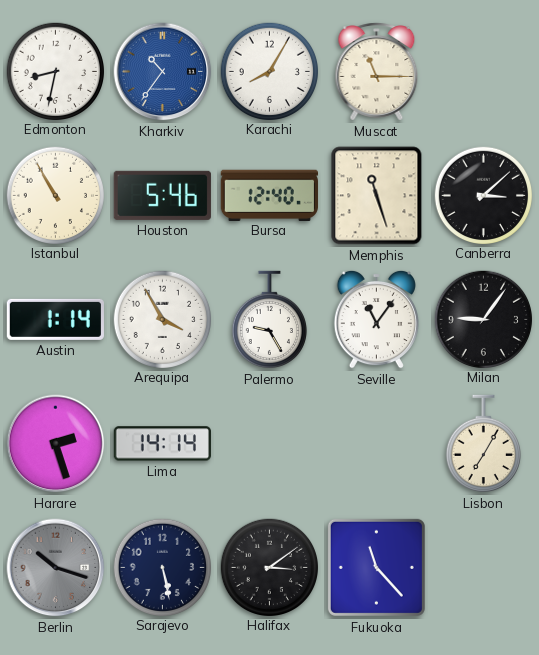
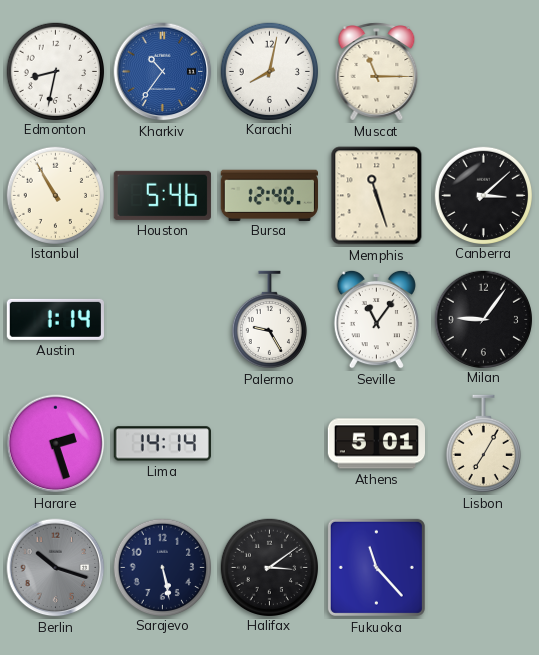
Karachi: 8:05 -> 8:02
Arequipa: 3:55 -> none
Athens: none -> 5:01
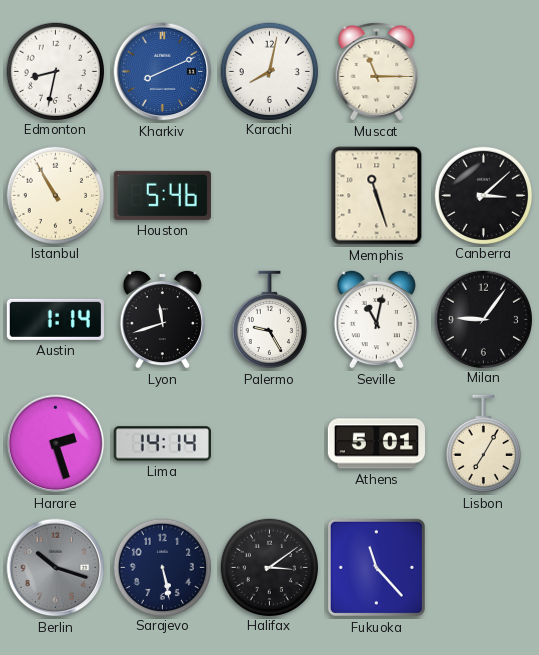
Kharkiv: 10:36 -> 8:11
Bursa: 12:40 -> none
Lyon: none -> 11:42
Seville: 11:06 -> 11:02
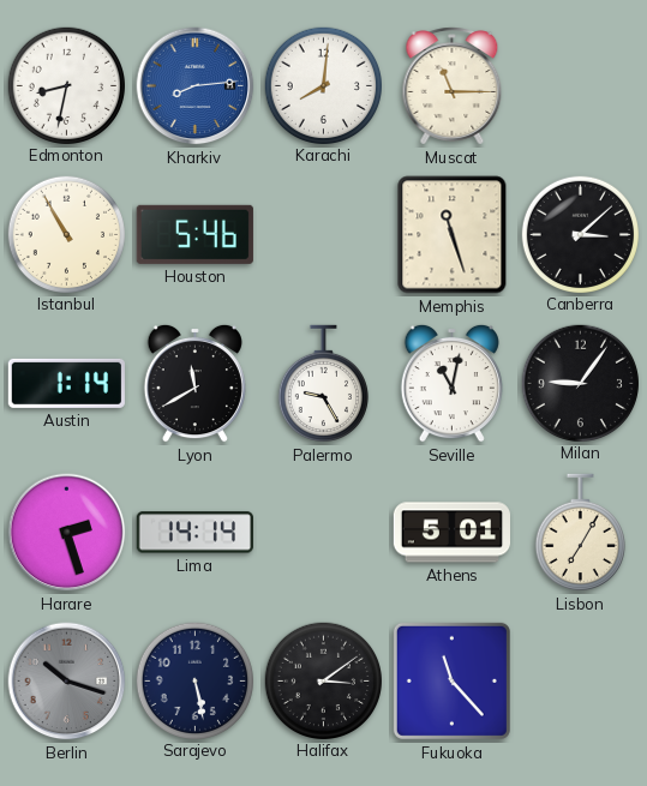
Kharkiv: 8:11 -> 8:14
Karachi: 8:02 -> 8:01
Lyon: 11:42 -> 11:40
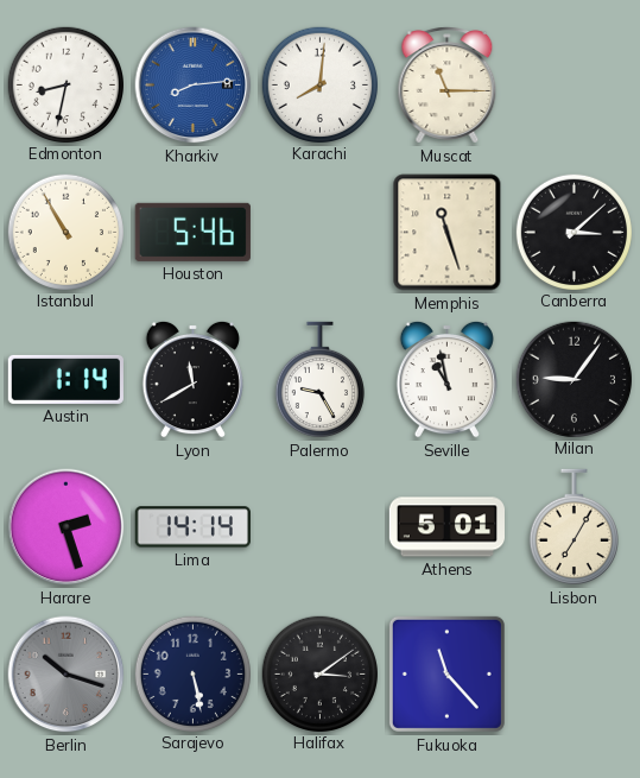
Seville: 11:02 -> 10:58
